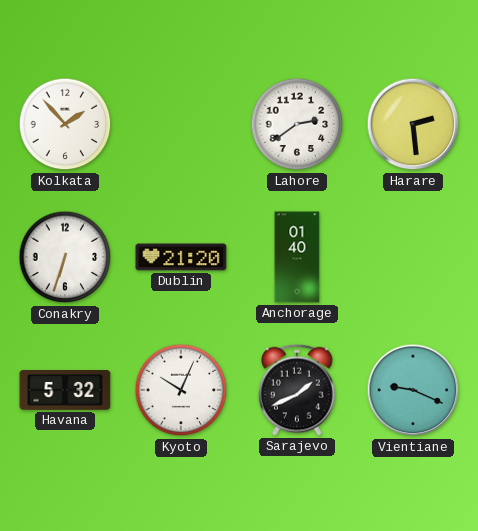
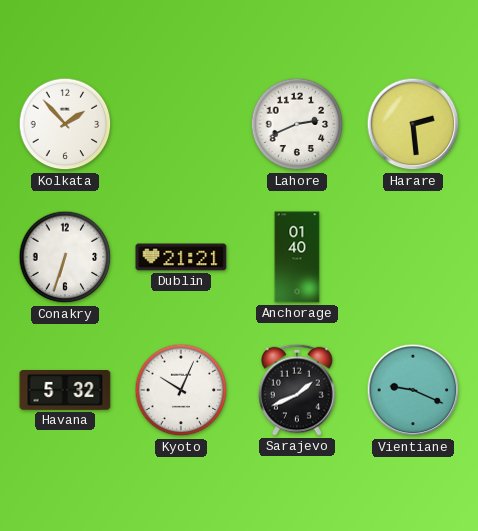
Lahore: 2:39 -> 2:41
Dublin: 21:20 -> 21:21
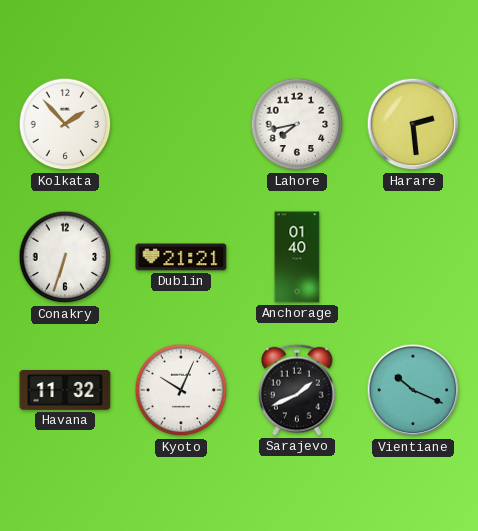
Lahore: 2:41 -> 7:43
Havana: 5:32 -> 11:32
Vientiane: 9:19 -> 10:19
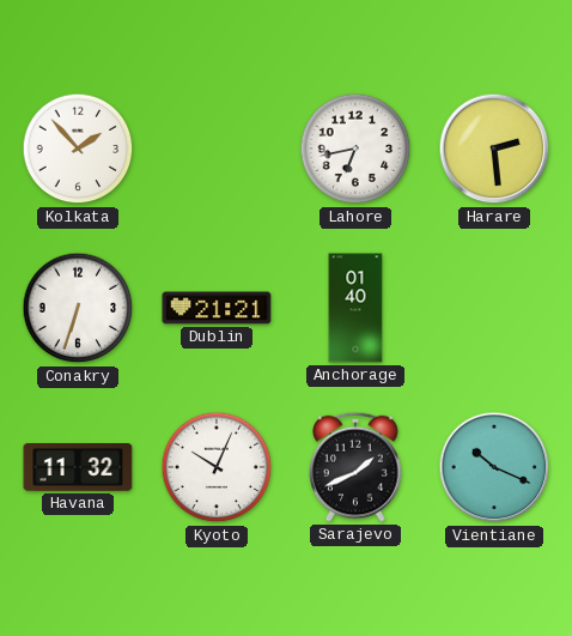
Lahore: 7:43 -> 6:43
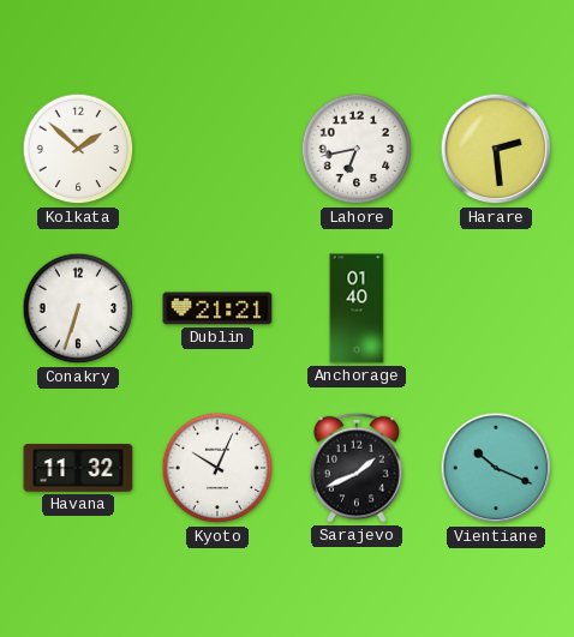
Kolkata: 1:53 -> 1:52
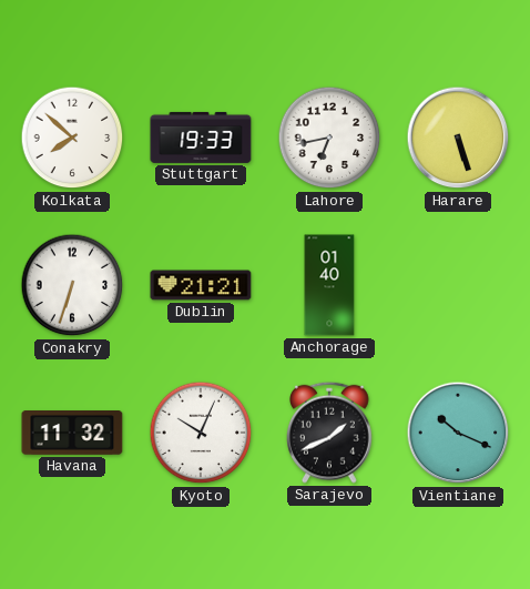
Kolkata: 1:52 -> 7:52
Stuttgart: none -> 19:33
Harare: 2:29 -> 5:27
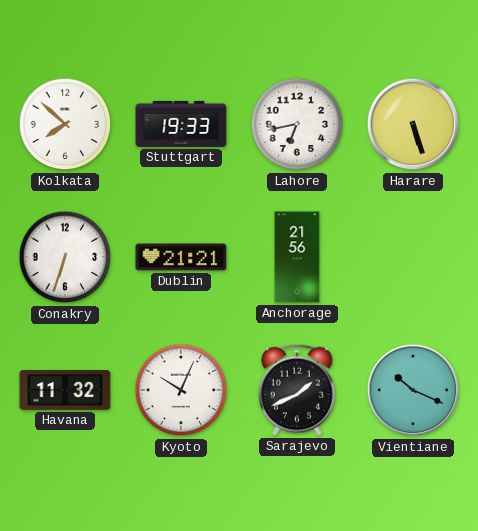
Anchorage: 01:40 -> 21:56
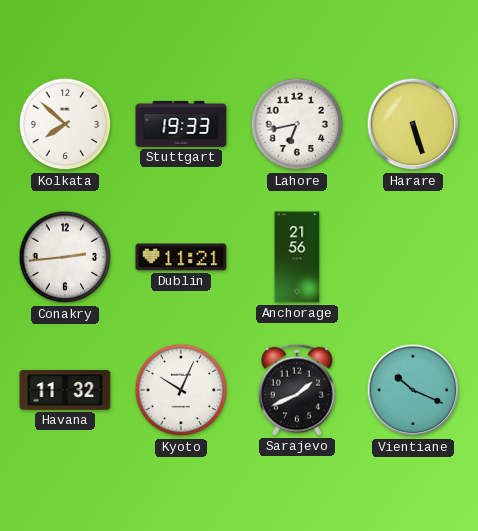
Conakry: 6:33 -> 2:44
Dublin: 21:21 -> 11:21
